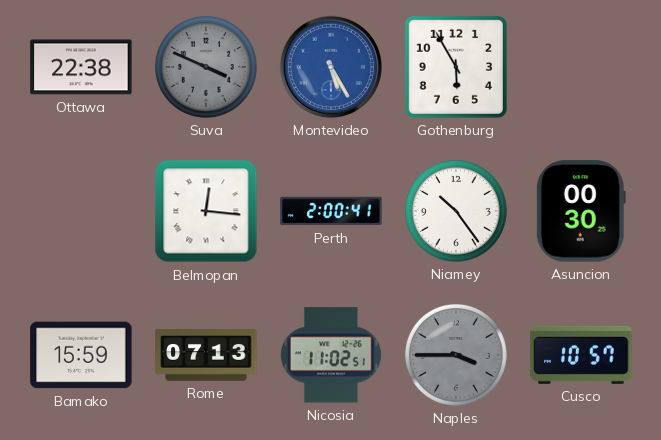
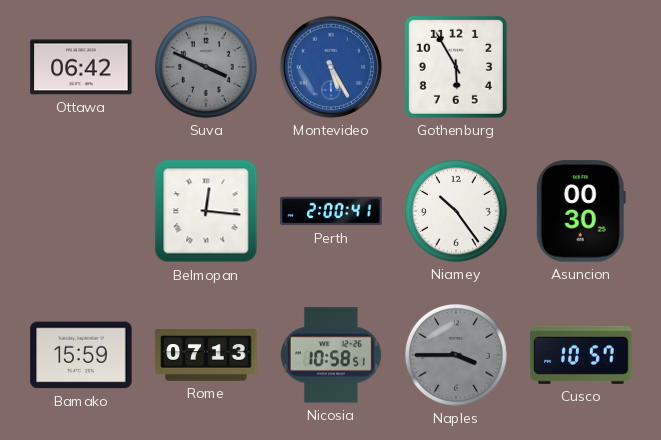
Ottawa: 22:38 -> 06:42
Nicosia: 11:02 -> 10:58
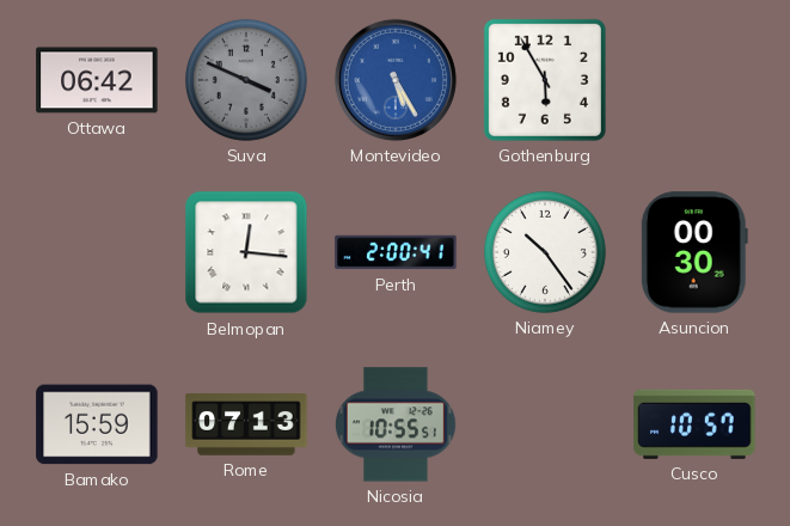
Nicosia: 10:58 -> 10:55
Naples: 3:45 -> none
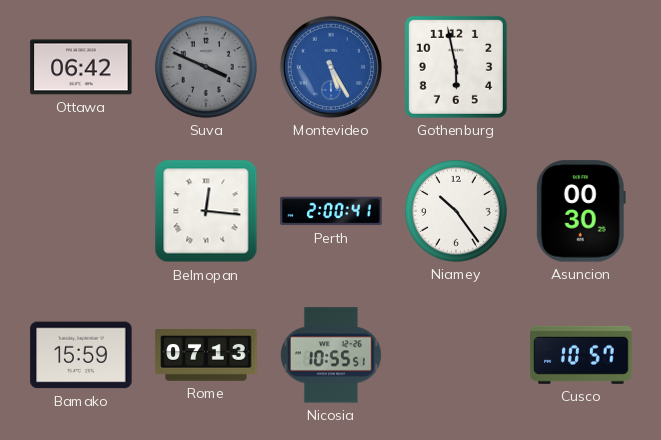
Gothenburg: 5:55 -> 5:58
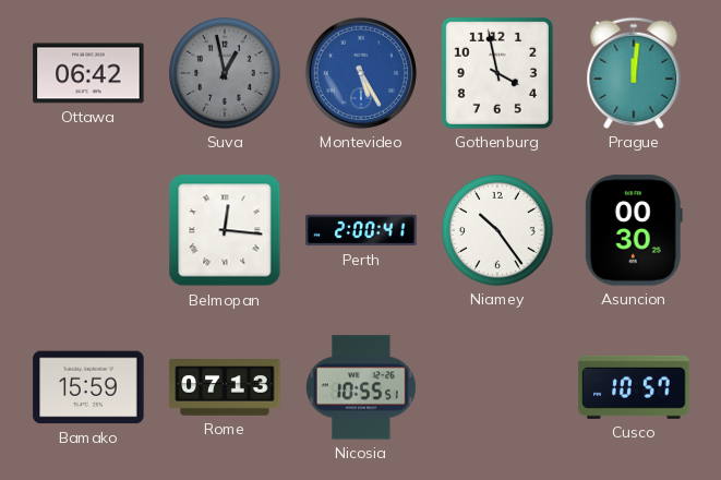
Suva: 3:49 -> 12:58
Gothenburg: 5:58 -> 3:58
Prague: none -> 12:01
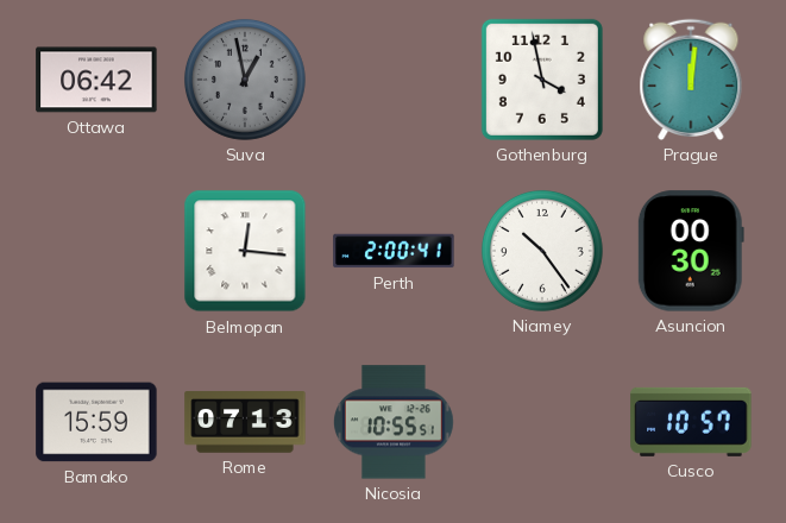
Montevideo: 5:25 -> none
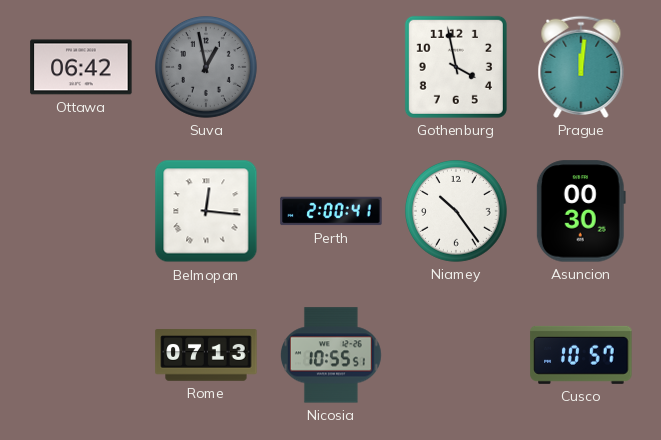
Bamako: 15:59 -> none
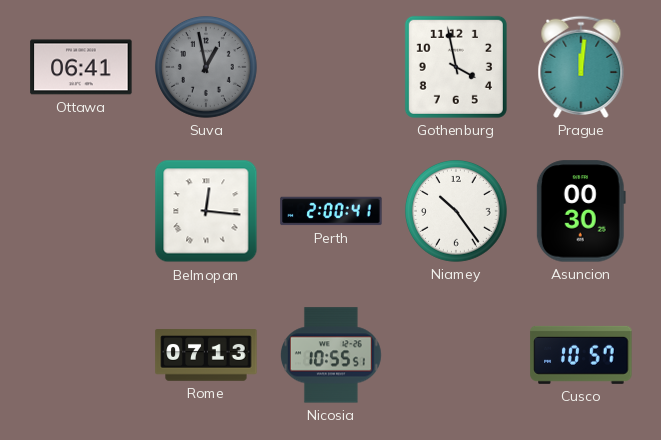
Ottawa: 06:42 -> 06:41
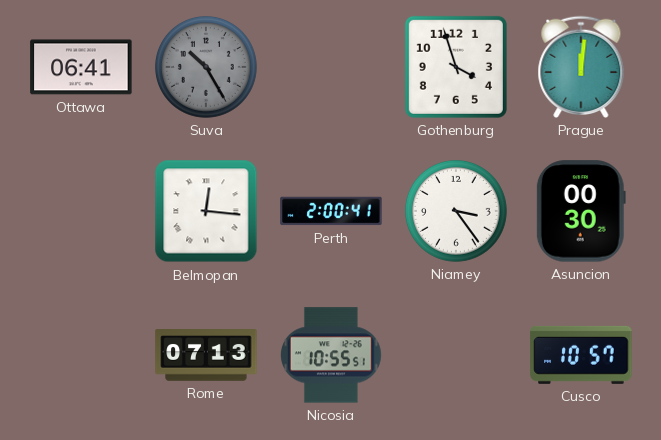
Suva: 12:58 -> 10:25
Gothenburg: 3:58 -> 3:57
Niamey: 10:24 -> 3:24
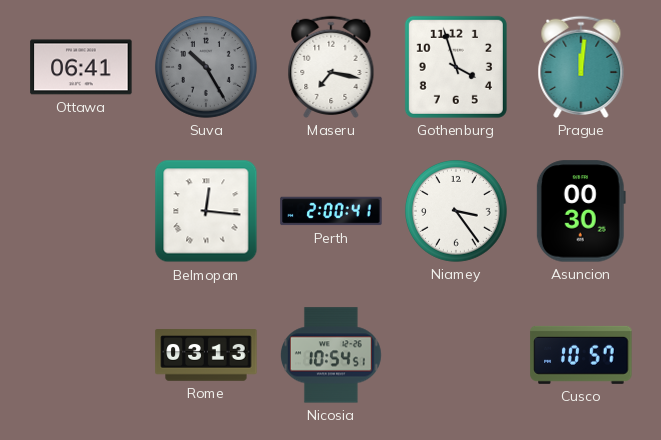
Maseru: none -> 7:17
Rome: 07:13 -> 03:13
Nicosia: 10:55 -> 10:54
